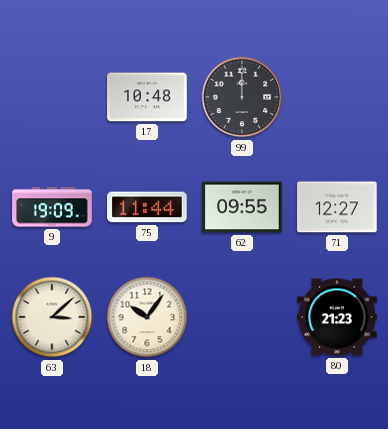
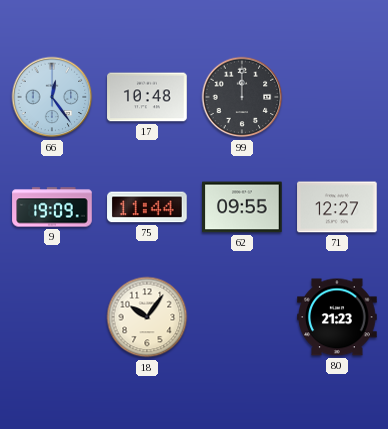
66: none -> 12:24
63: 3:08 -> none
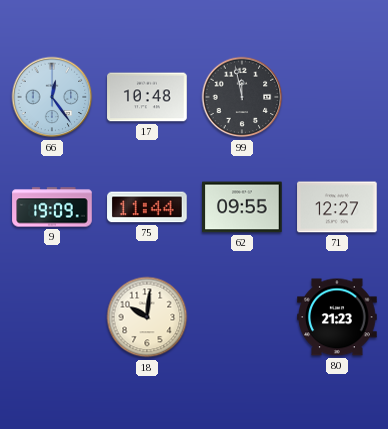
99: 12:00 -> 11:58
18: 10:06 -> 10:01
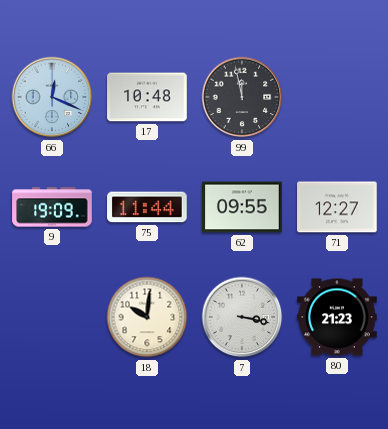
66: 12:24 -> 12:19
7: none -> 3:17
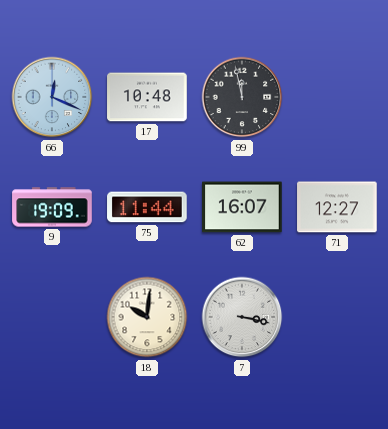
62: 09:55 -> 16:07
80: 21:23 -> none
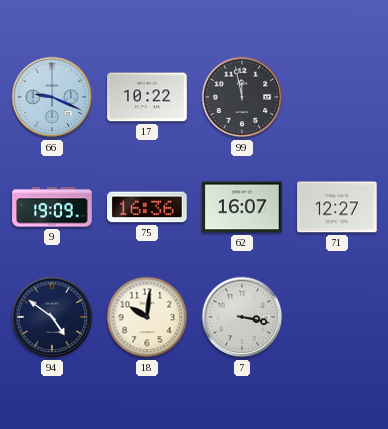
66: 12:19 -> 9:19
17: 10:48 -> 10:22
75: 11:44 -> 16:36
94: none -> 4:51
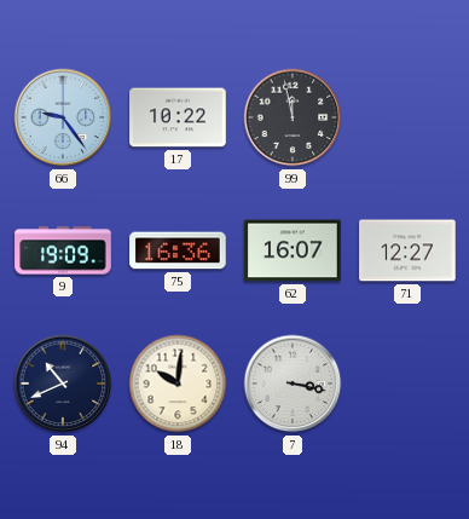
66: 9:19 -> 9:24
94: 4:51 -> 10:41
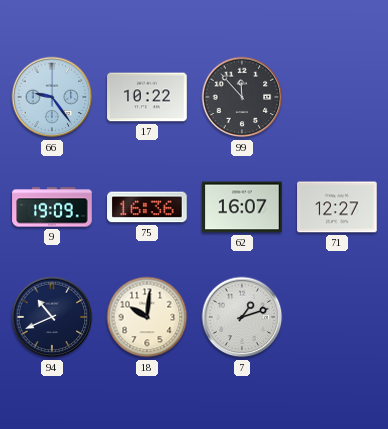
99: 11:58 -> 11:53
7: 3:17 -> 1:12
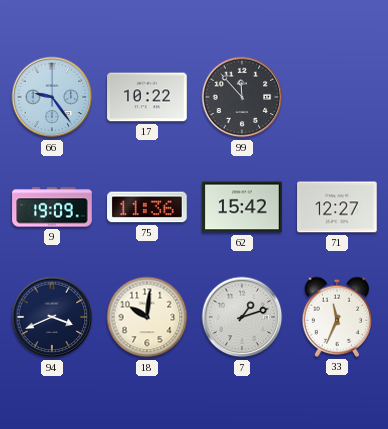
75: 16:36 -> 11:36
62: 16:07 -> 15:42
94: 10:41 -> 3:41
33: none -> 11:34
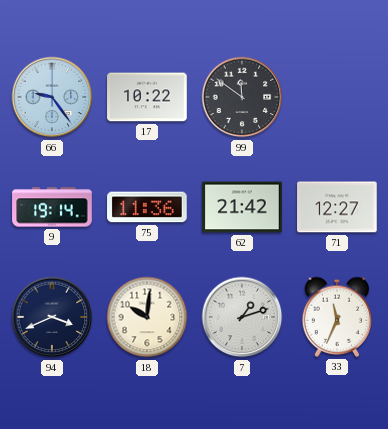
99: 11:53 -> 11:51
9: 19:09 -> 19:14
62: 15:42 -> 21:42
